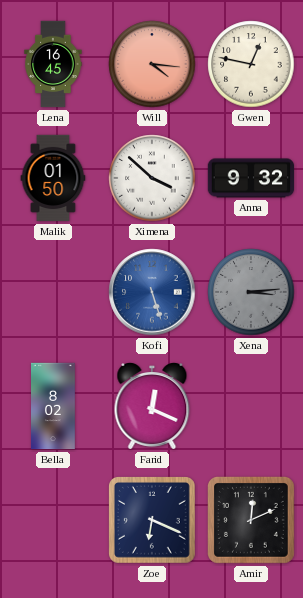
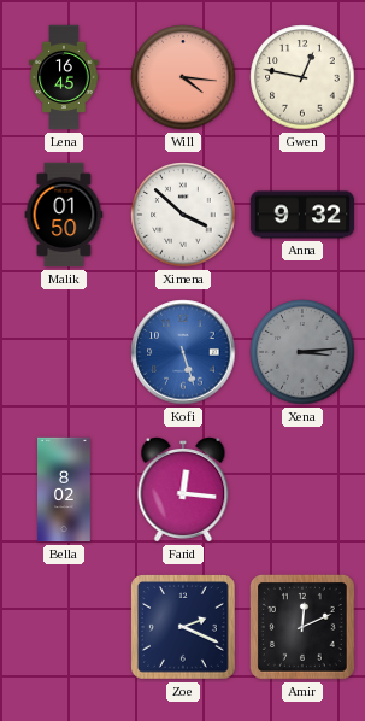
Farid: 12:19 -> 12:16
Zoe: 6:19 -> 2:19
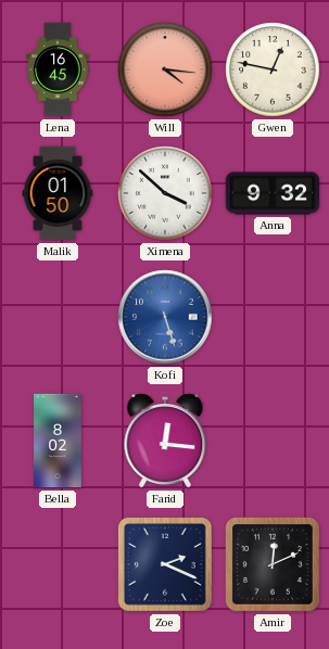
Xena: 3:14 -> none
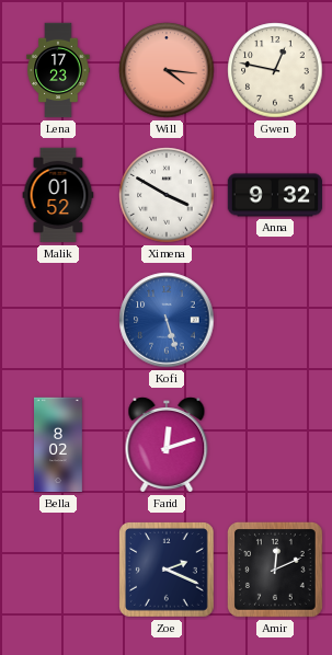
Lena: 16:45 -> 17:23
Malik: 01:50 -> 01:52
Ximena: 3:52 -> 3:50
Farid: 12:16 -> 12:12
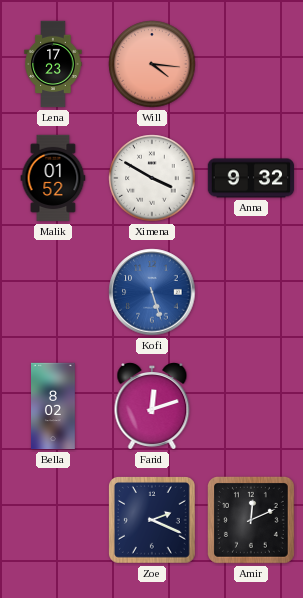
Gwen: 12:47 -> none
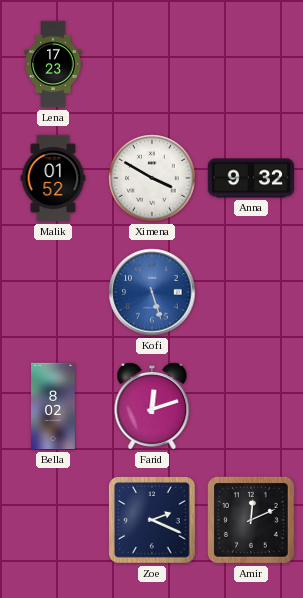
Will: 4:16 -> none
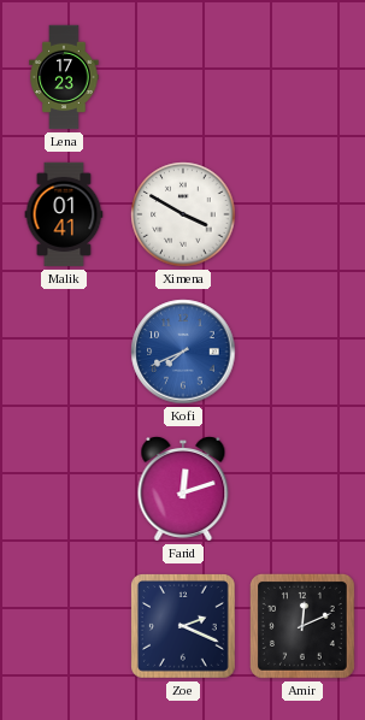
Malik: 01:52 -> 01:41
Anna: 9:32 -> none
Kofi: 5:27 -> 7:41
Bella: 8:02 -> none
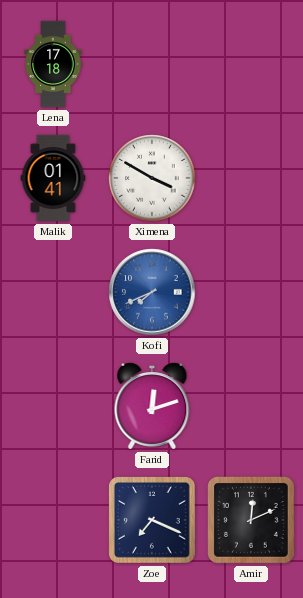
Lena: 17:23 -> 17:18
Zoe: 2:19 -> 7:19
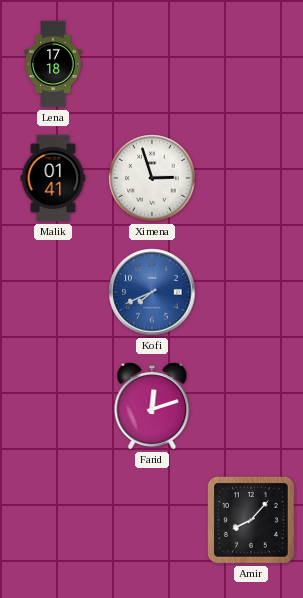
Ximena: 3:50 -> 2:57
Zoe: 7:19 -> none
Amir: 12:11 -> 8:07
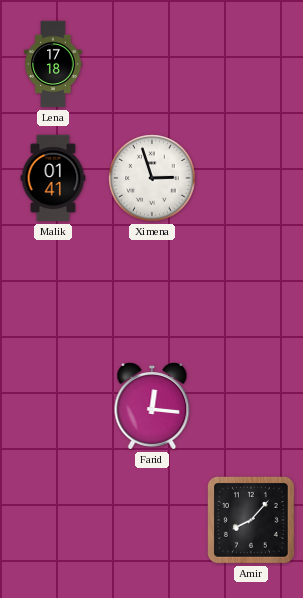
Kofi: 7:41 -> none
Farid: 12:12 -> 12:16
